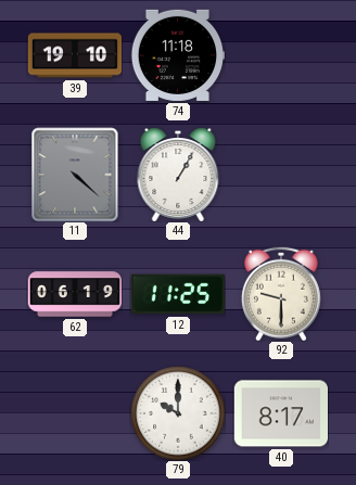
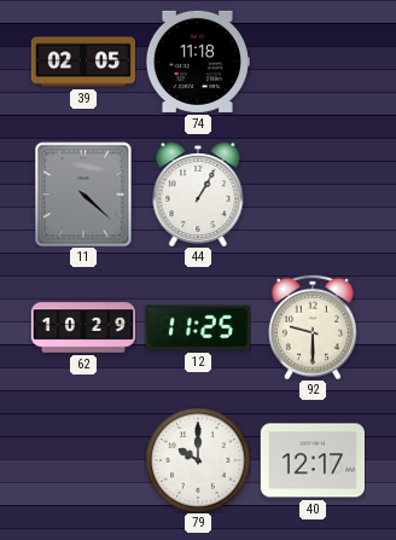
39: 19:10 -> 02:05
62: 06:19 -> 10:29
40: 8:17 -> 12:17
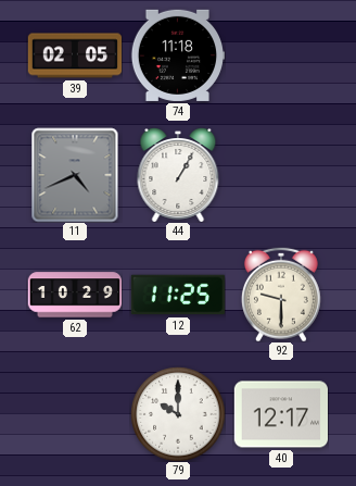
11: 4:22 -> 4:41
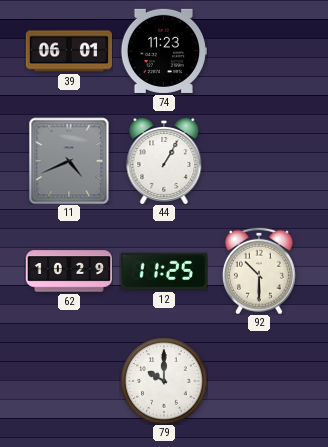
39: 02:05 -> 06:01
74: 11:18 -> 11:23
92: 9:30 -> 10:30
40: 12:17 -> none
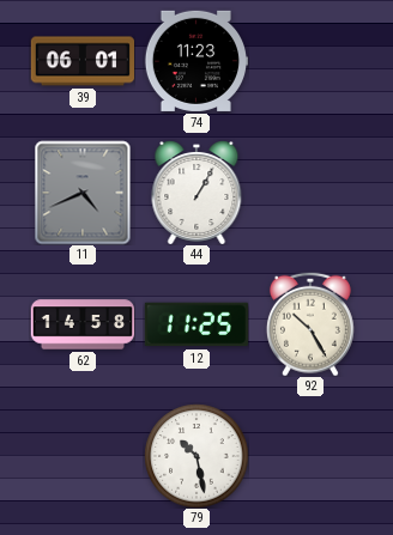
62: 10:29 -> 14:58
92: 10:30 -> 10:25
79: 10:00 -> 10:28
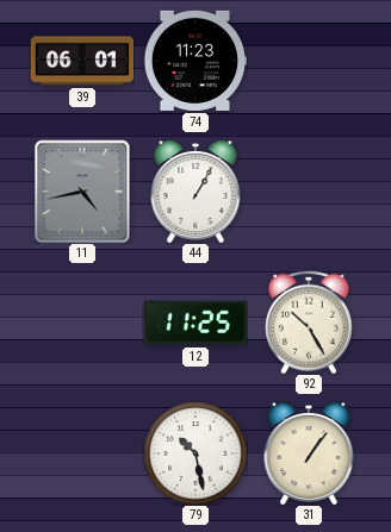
11: 4:41 -> 4:43
62: 14:58 -> none
31: none -> 1:06
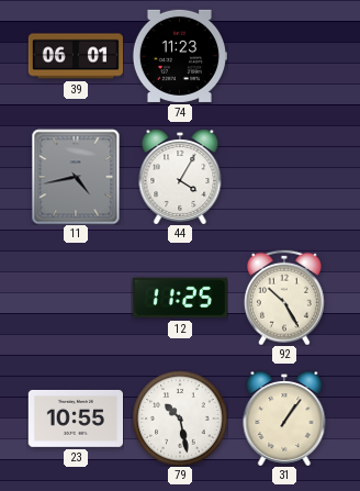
44: 1:05 -> 4:05
23: none -> 10:55
